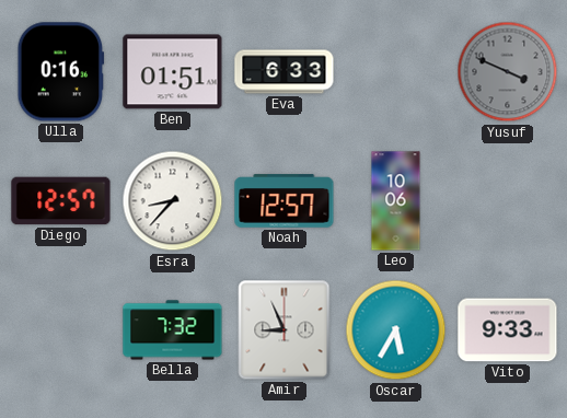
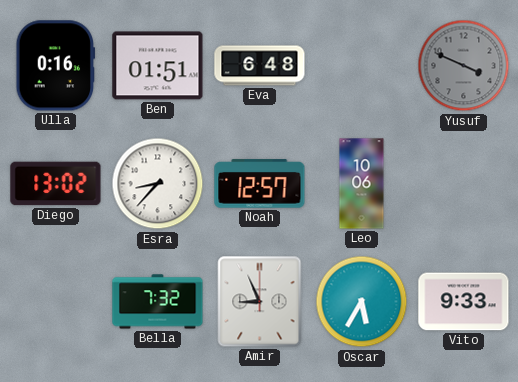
Eva: 6:33 -> 6:48
Diego: 12:57 -> 13:02
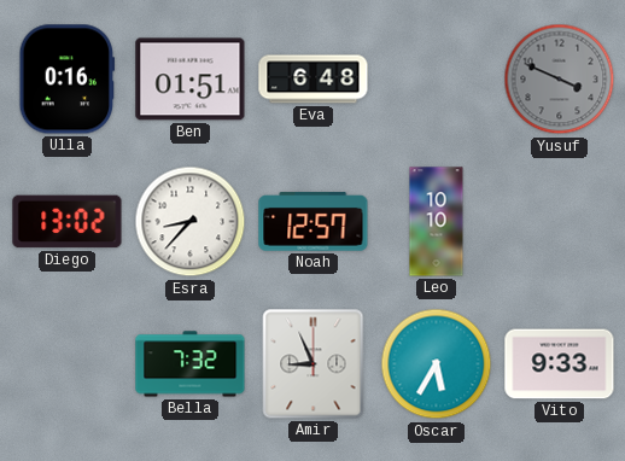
Leo: 10:06 -> 10:10
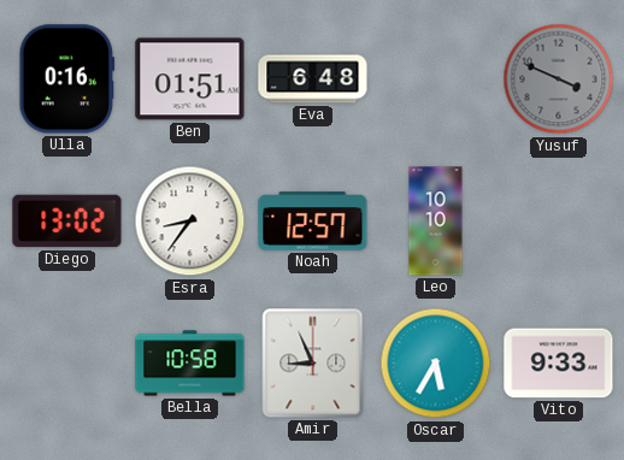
Esra: 8:37 -> 8:36
Bella: 7:32 -> 10:58
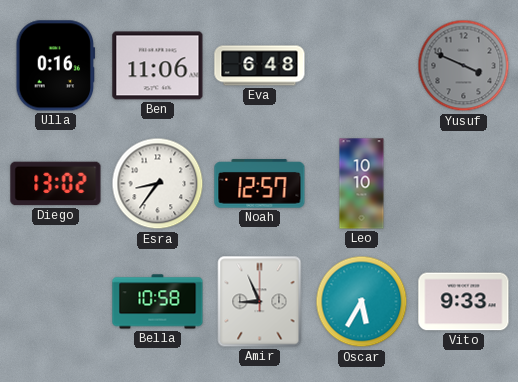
Ben: 01:51 -> 11:06
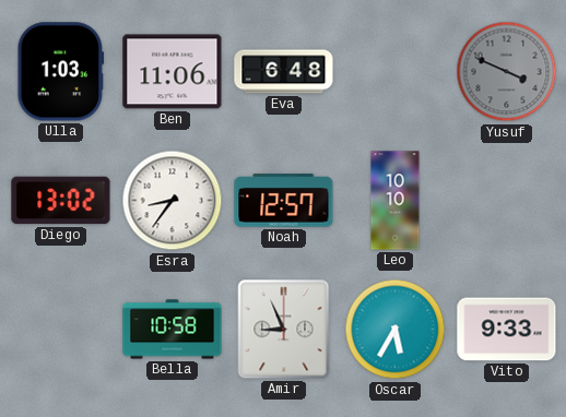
Ulla: 0:16 -> 1:03
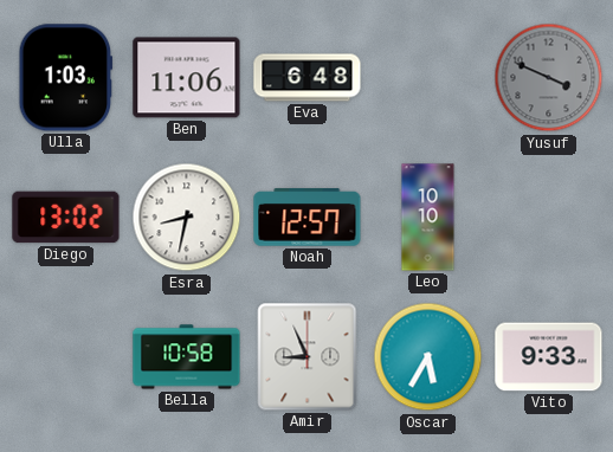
Esra: 8:36 -> 8:32
